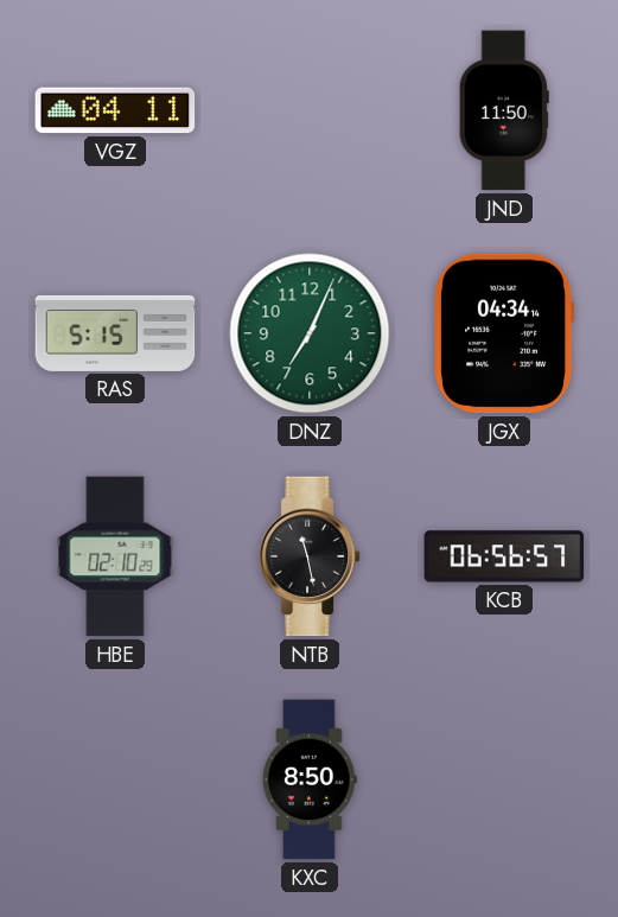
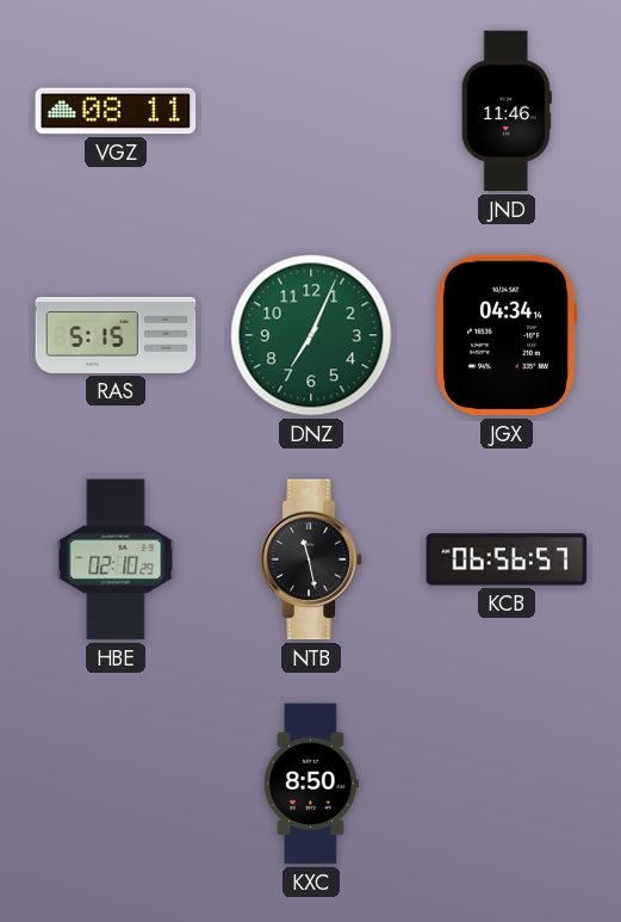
VGZ: 04:11 -> 08:11
JND: 11:50 -> 11:46
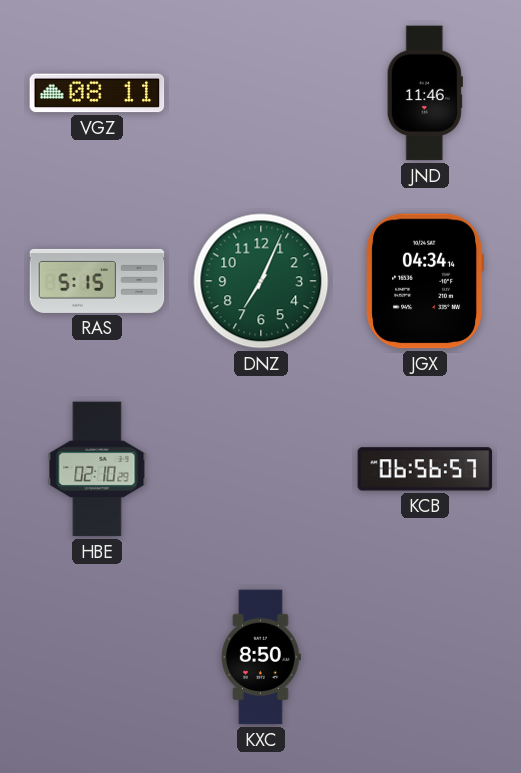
NTB: 11:28 -> none
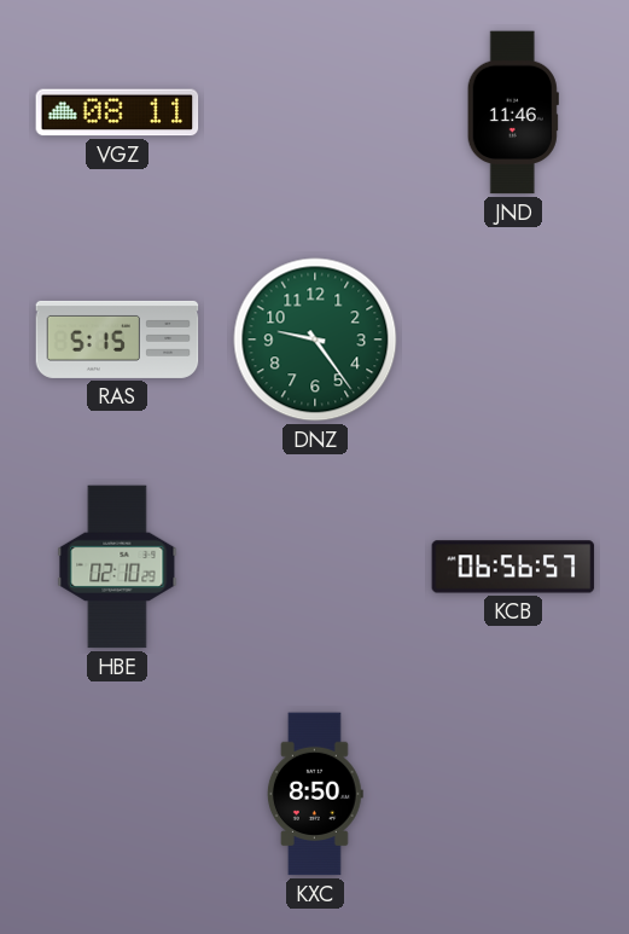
DNZ: 7:04 -> 9:24
JGX: 04:34 -> none
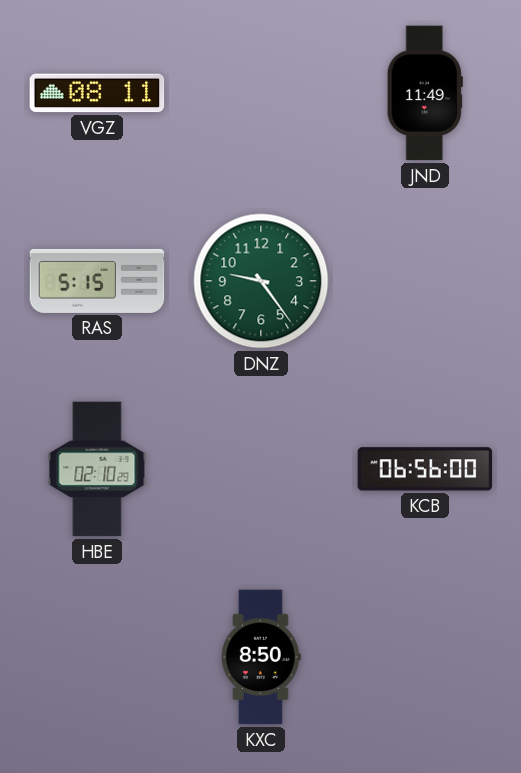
JND: 11:46 -> 11:49
KCB: 06:56:57 -> 06:56:00
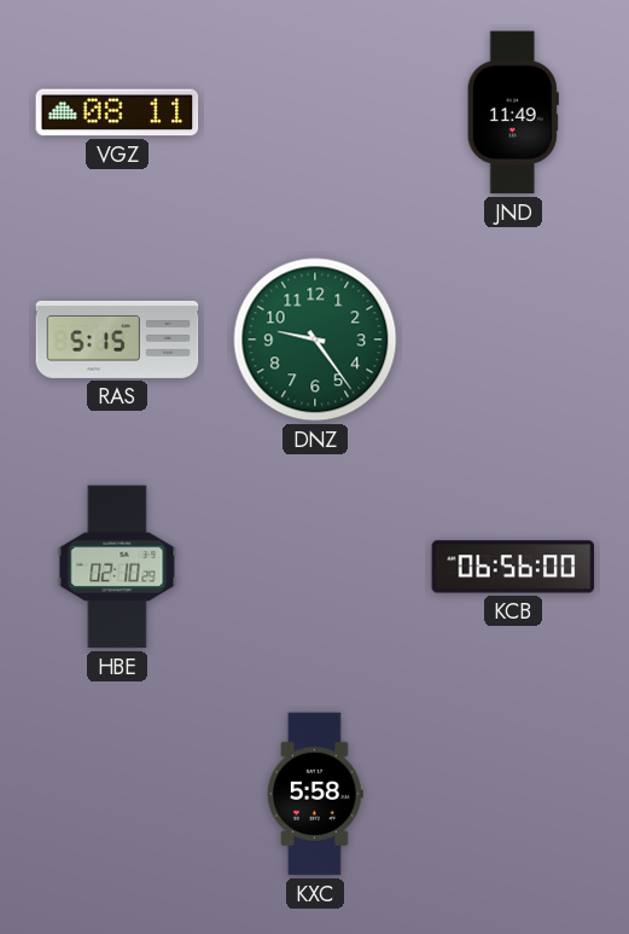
KXC: 8:50 -> 5:58
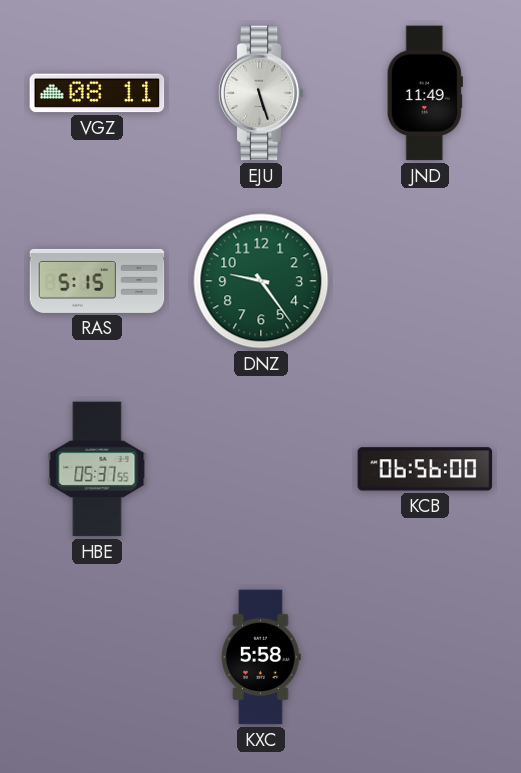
EJU: none -> 5:27
HBE: 02:10 -> 05:37
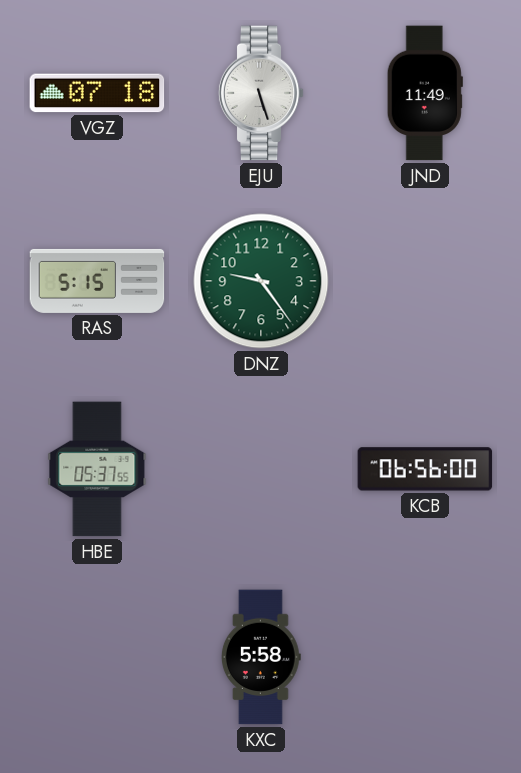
VGZ: 08:11 -> 07:18
